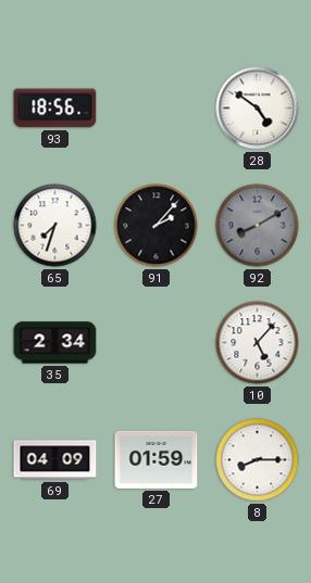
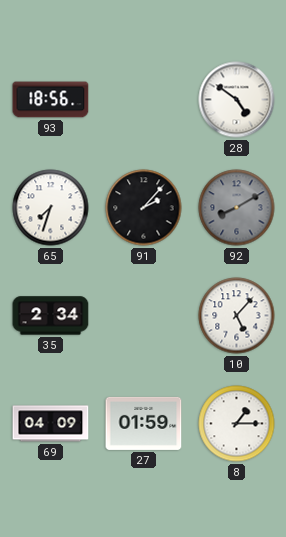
8: 8:15 -> 1:15
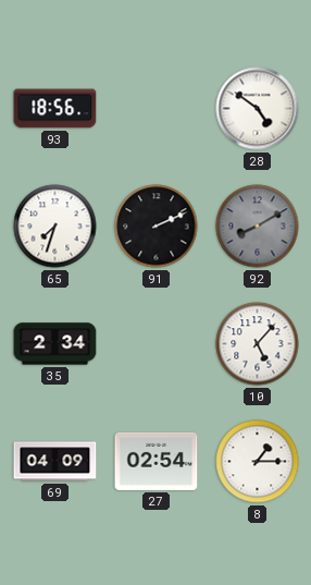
91: 2:07 -> 2:11
27: 01:59 -> 02:54
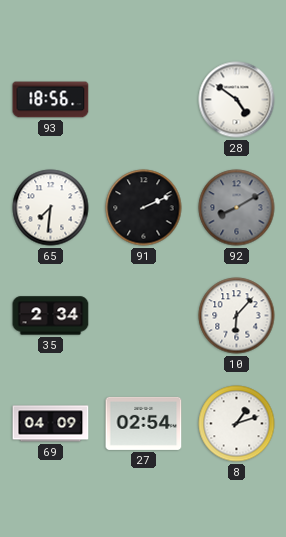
65: 7:33 -> 7:31
10: 5:07 -> 6:07
8: 1:15 -> 1:12
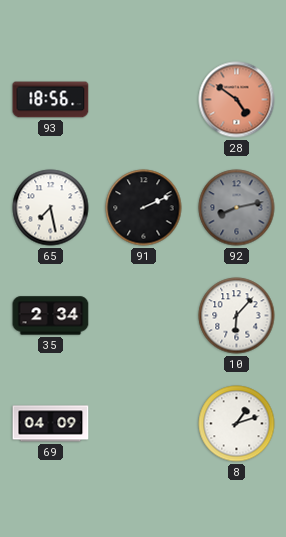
28 dial: white -> salmon
65: 7:31 -> 7:28
92: 8:10 -> 8:13
27: 02:54 -> none
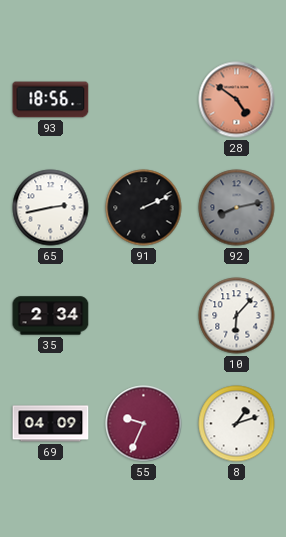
65: 7:28 -> 2:43
55: none -> 9:34
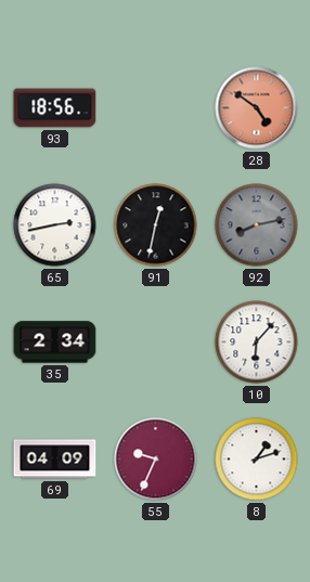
91: 2:11 -> 12:32
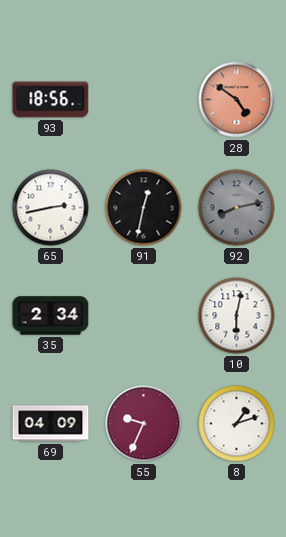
10: 6:07 -> 6:02
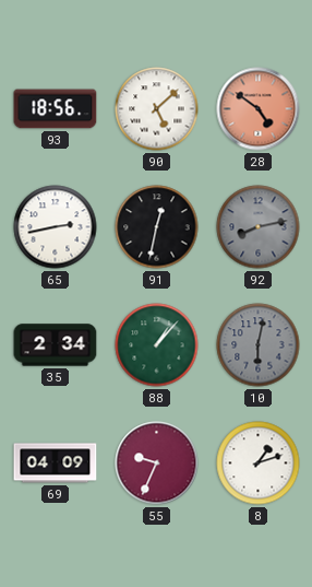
90: none -> 5:08
88: none -> 1:07
10 dial: white -> grey
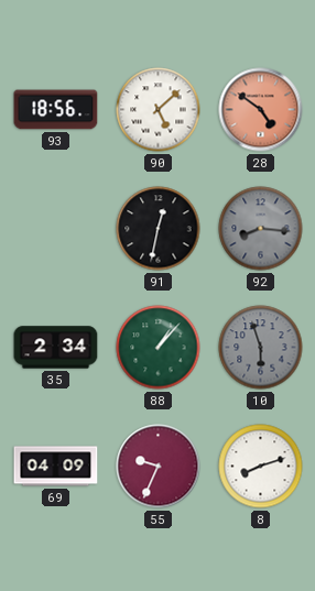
65: 2:43 -> none
92: 8:13 -> 8:16
10: 6:02 -> 5:57
8: 1:12 -> 8:12
